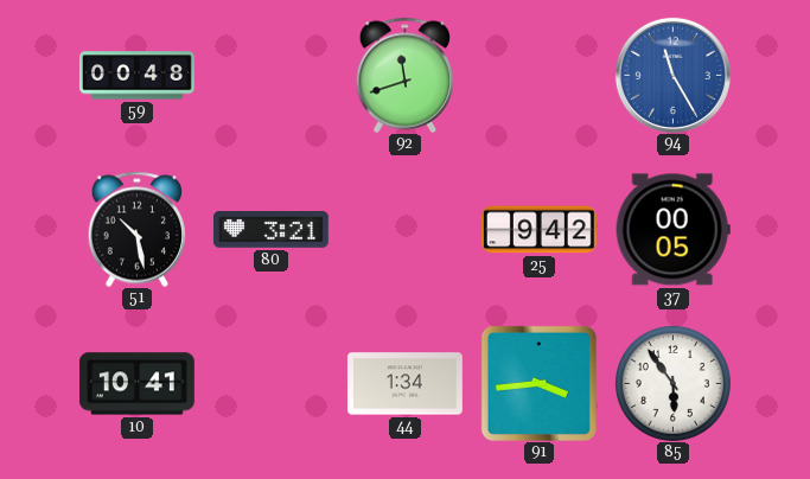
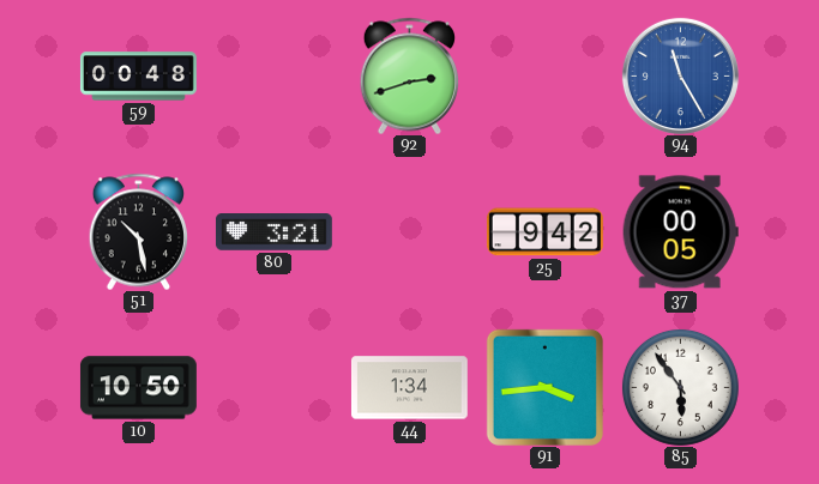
92: 11:42 -> 2:42
10: 10:41 -> 10:50
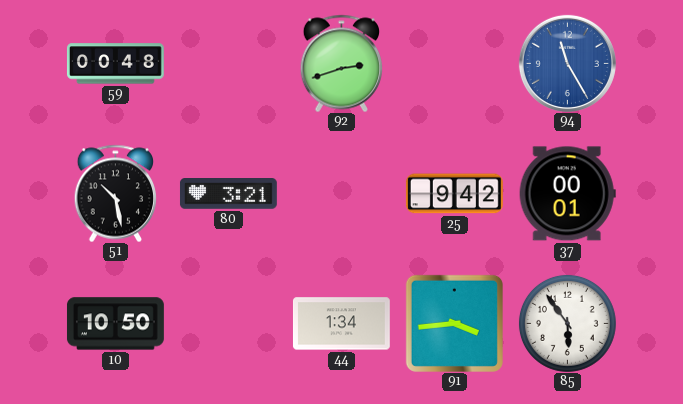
37: 00:05 -> 00:01
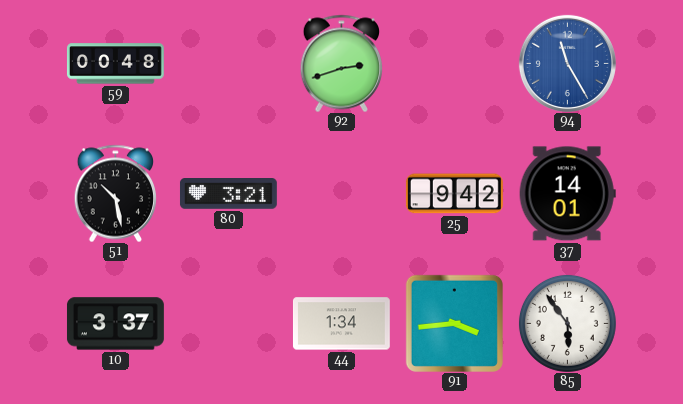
37: 00:01 -> 14:01
10: 10:50 -> 3:37
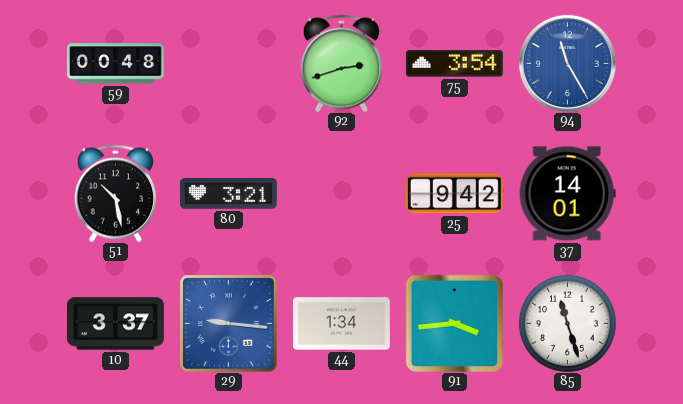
75: none -> 3:54
29: none -> 9:16
85: 5:54 -> 11:27
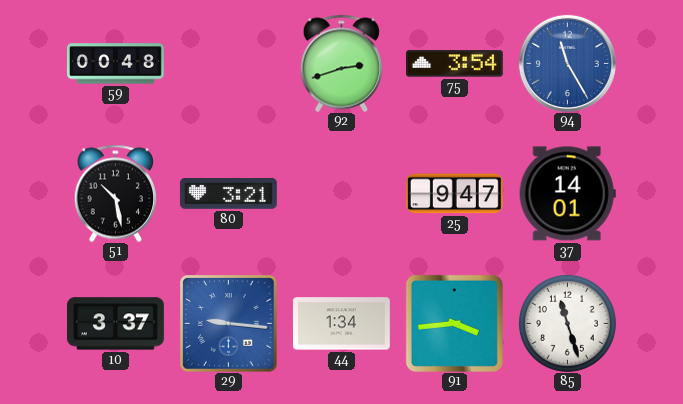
25: 9:42 -> 9:47
